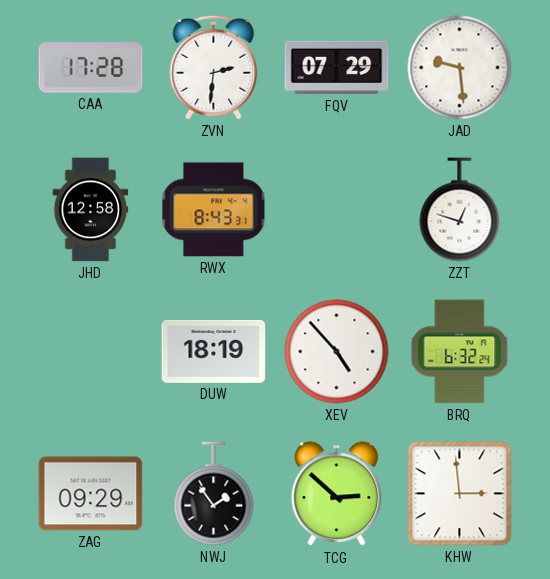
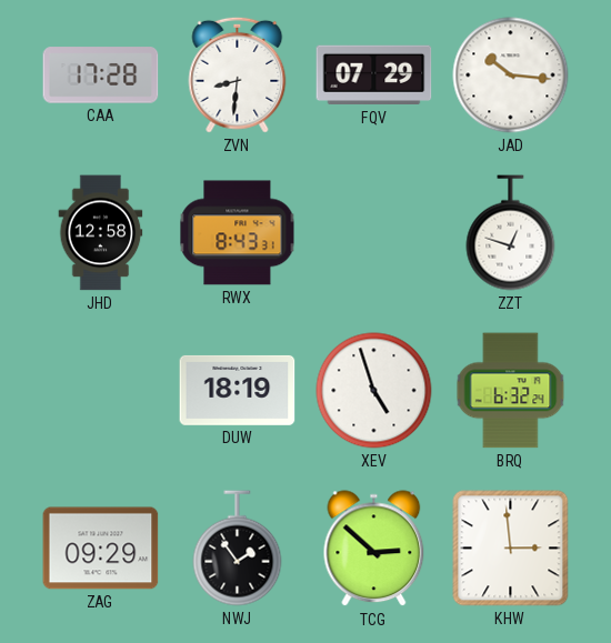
ZVN: 2:31 -> 8:31
JAD: 9:29 -> 10:16
XEV: 4:53 -> 4:57
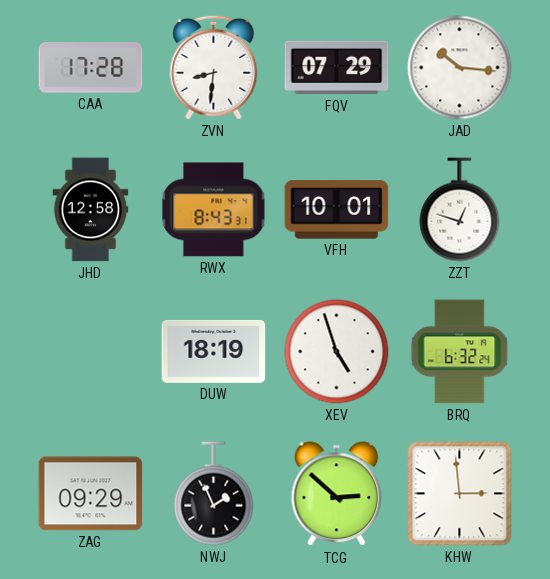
VFH: none -> 10:01
NWJ: 1:54 -> 1:56
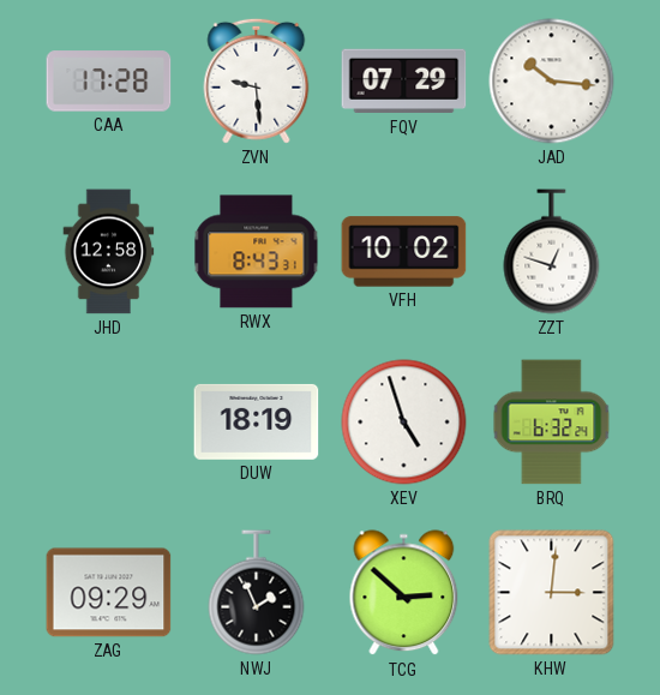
ZVN: 8:31 -> 9:29
VFH: 10:01 -> 10:02
KHW: 2:59 -> 3:01
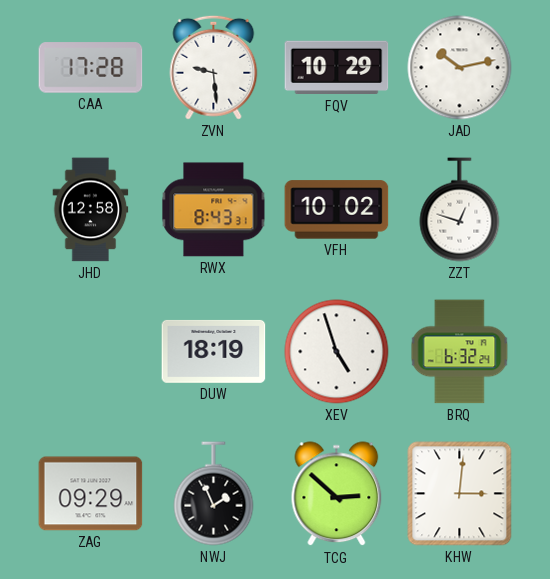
FQV: 07:29 -> 10:29
JAD: 10:16 -> 10:13
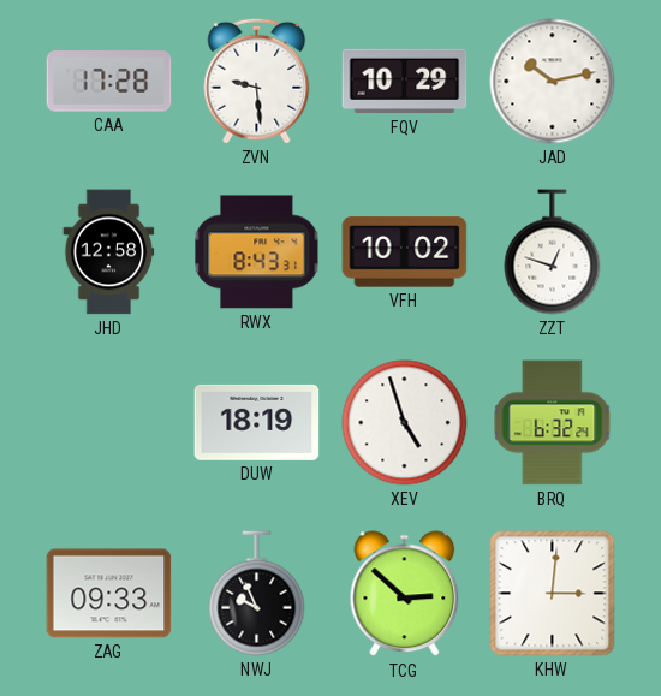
ZAG: 09:29 -> 09:33
NWJ: 1:56 -> 9:56
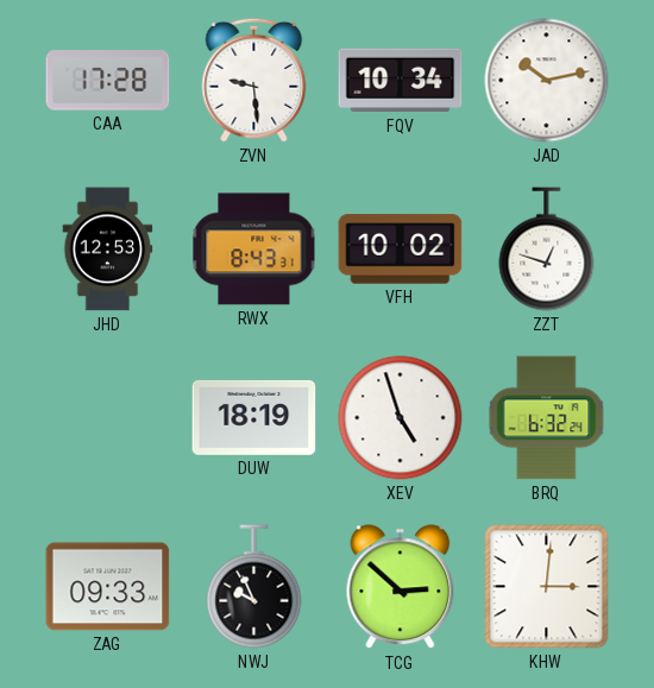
FQV: 10:29 -> 10:34
JHD: 12:58 -> 12:53
